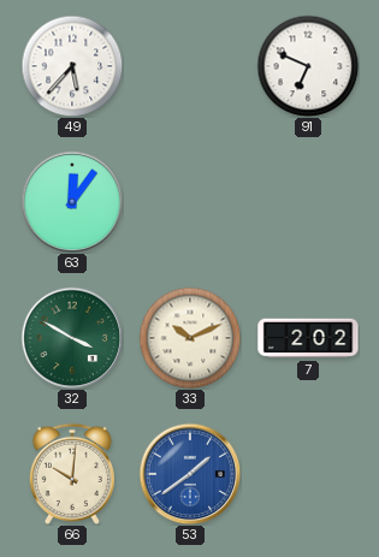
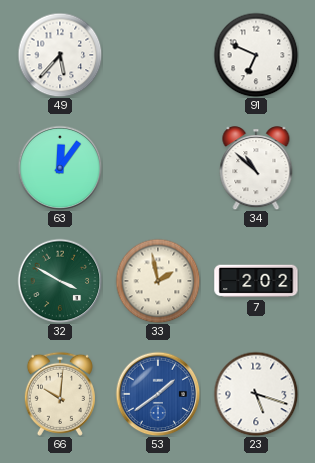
34: none -> 10:52
33: 10:11 -> 1:58
23: none -> 5:18
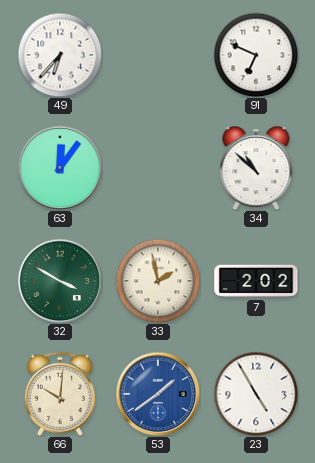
49: 5:37 -> 6:37
23: 5:18 -> 4:55
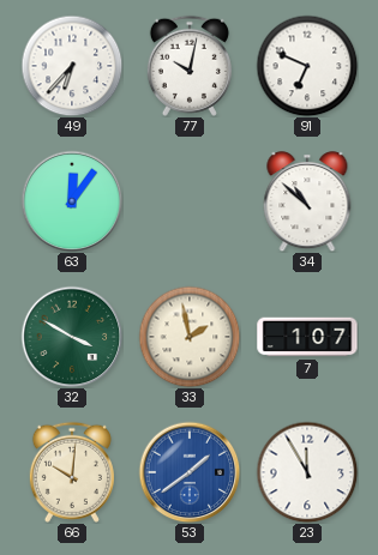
77: none -> 10:02
7: 2:02 -> 1:07
23: 4:55 -> 11:55
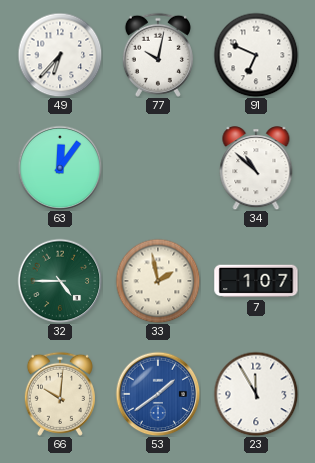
32: 3:50 -> 4:45
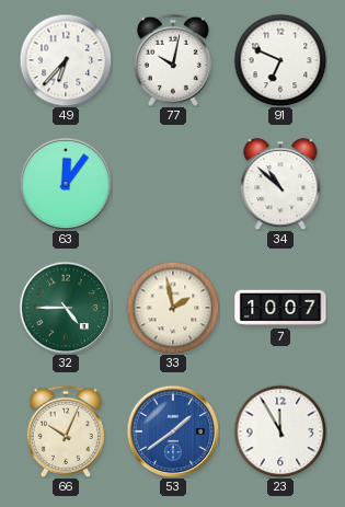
7: 1:07 -> 10:07
66: 10:01 -> 10:04
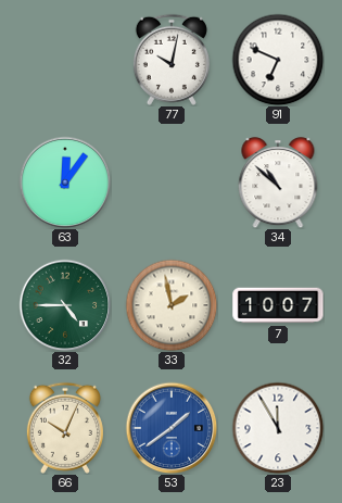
49: 6:37 -> none
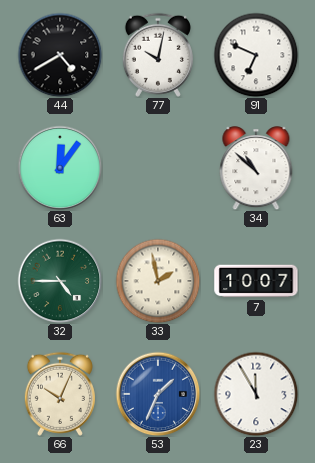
44: none -> 4:40
53: 1:39 -> 1:34
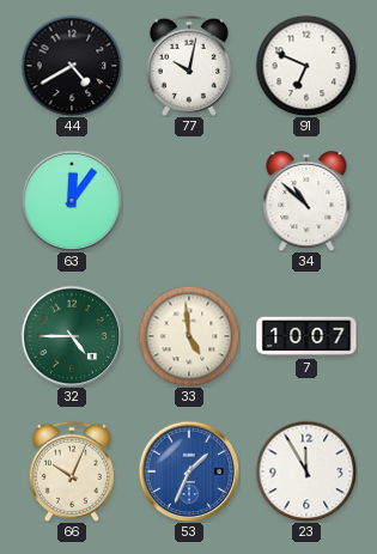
33: 1:58 -> 4:59
